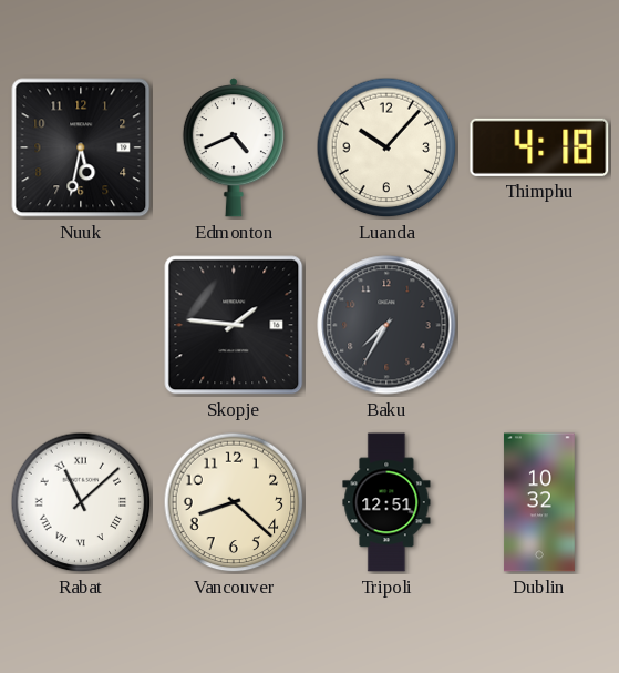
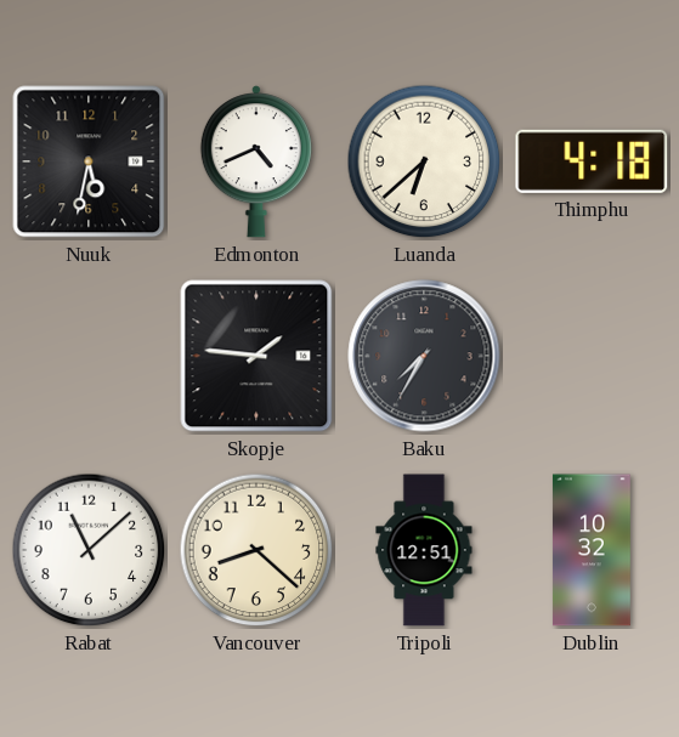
Luanda: 10:07 -> 6:38
Rabat numerals: Roman -> Arabic
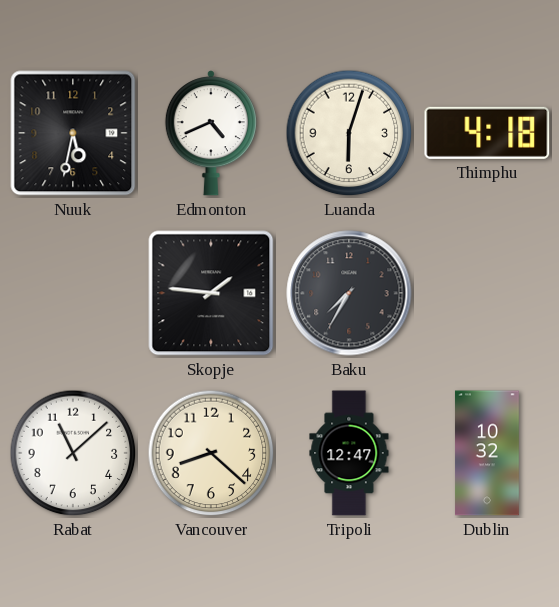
Luanda: 6:38 -> 6:03
Tripoli: 12:51 -> 12:47
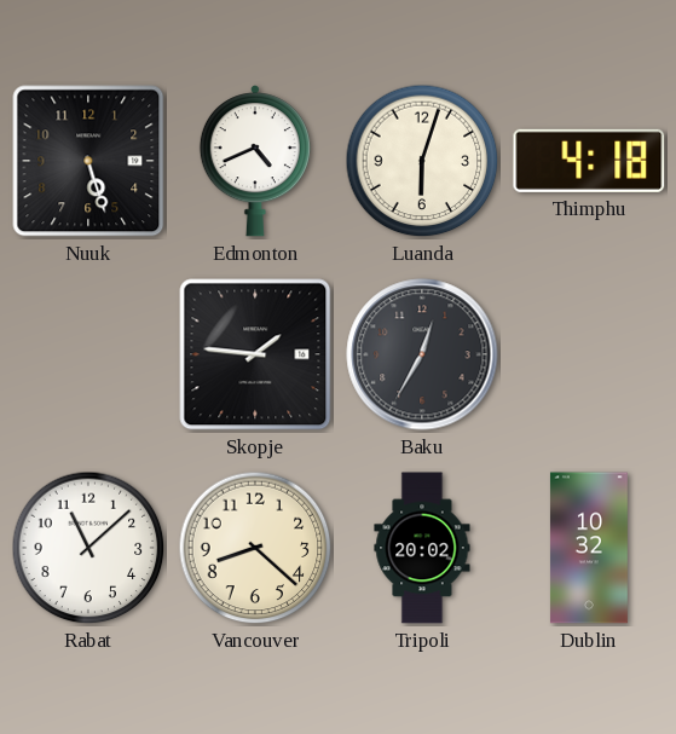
Nuuk: 5:32 -> 5:27
Baku: 7:35 -> 12:35
Tripoli: 12:47 -> 20:02
